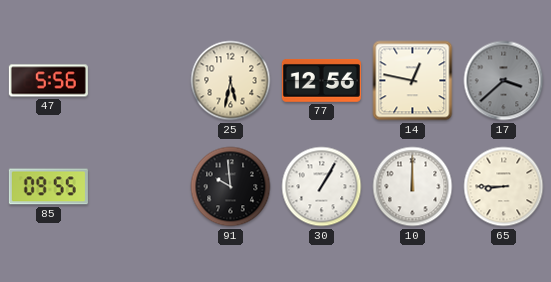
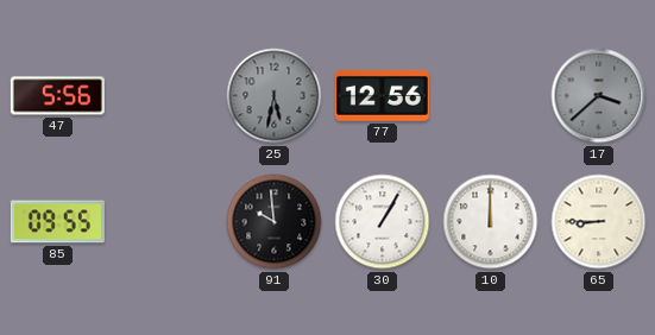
25 dial: cream -> grey
14: 12:47 -> none
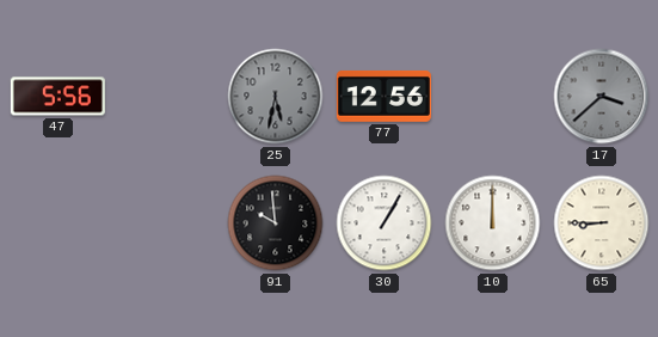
85: 09:55 -> none
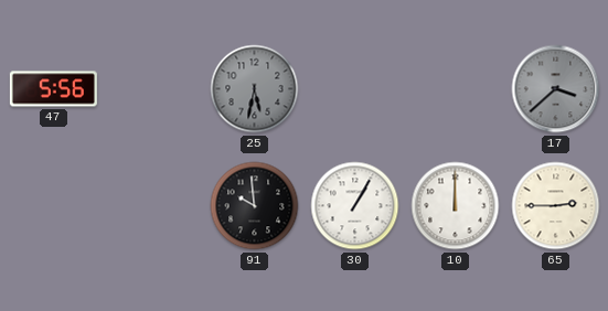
77: 12:56 -> none
65: 8:45 -> 2:45
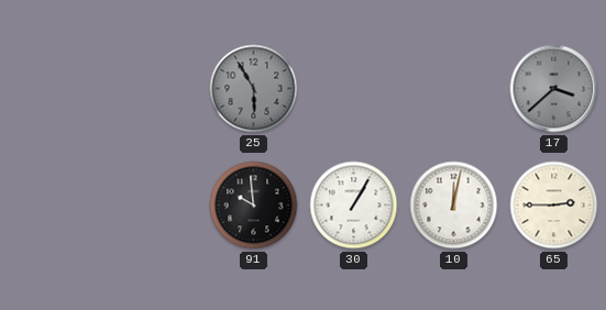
47: 5:56 -> none
25: 5:32 -> 5:55
10: 12:00 -> 12:02
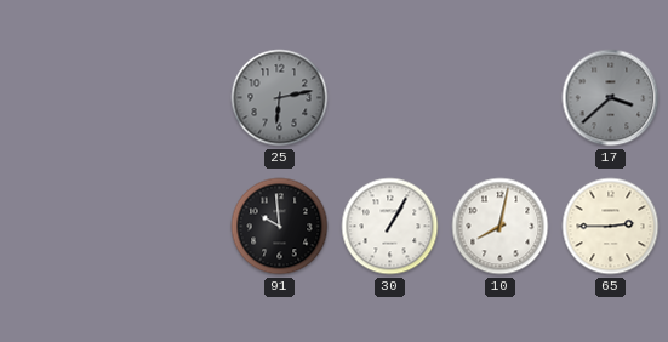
25: 5:55 -> 6:13
10: 12:02 -> 8:02
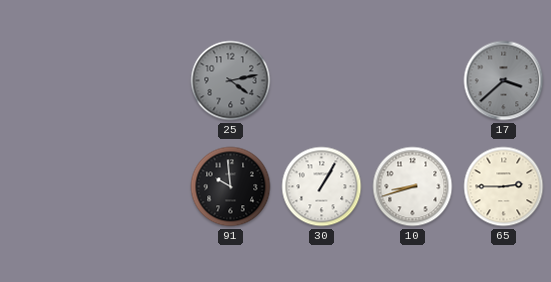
25: 6:13 -> 4:13
10: 8:02 -> 8:42
